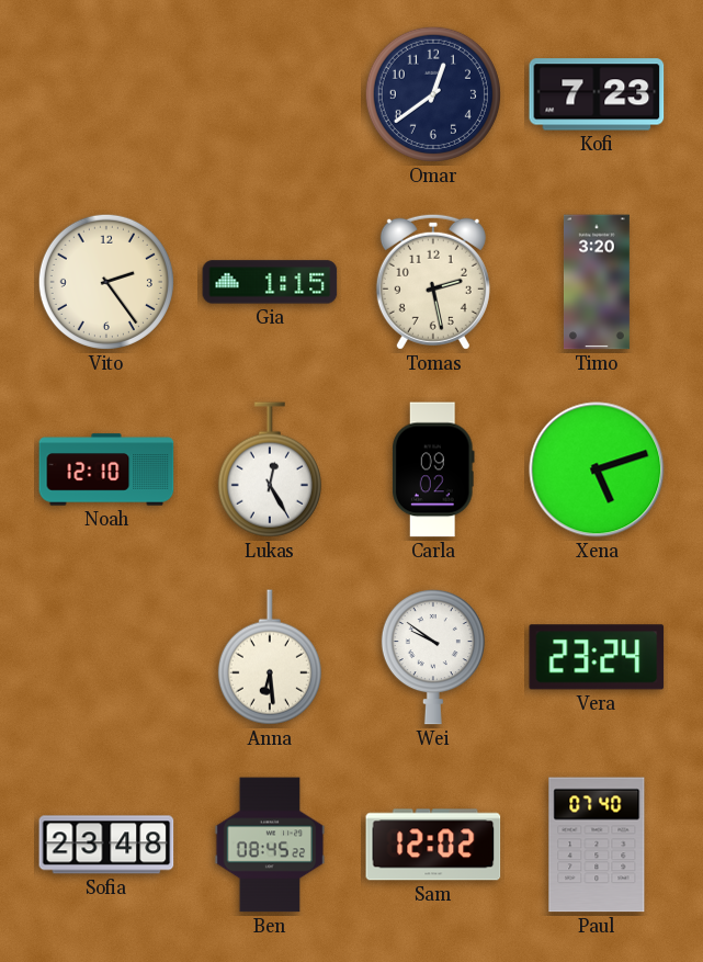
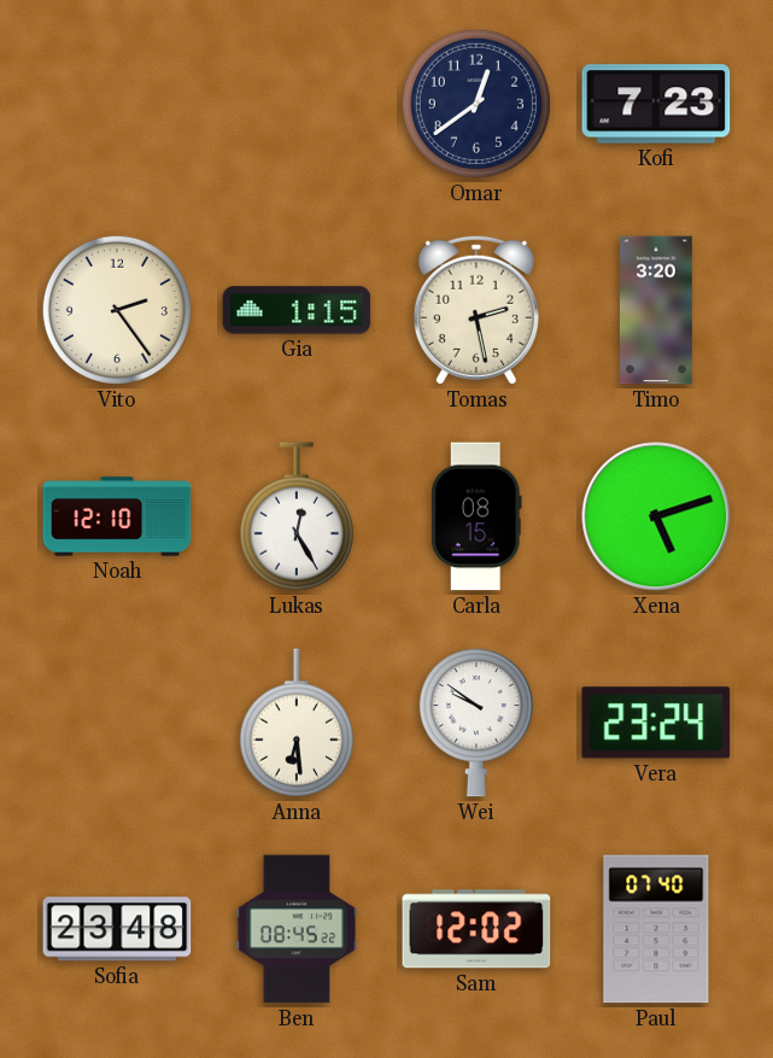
Carla: 09:02 -> 08:15
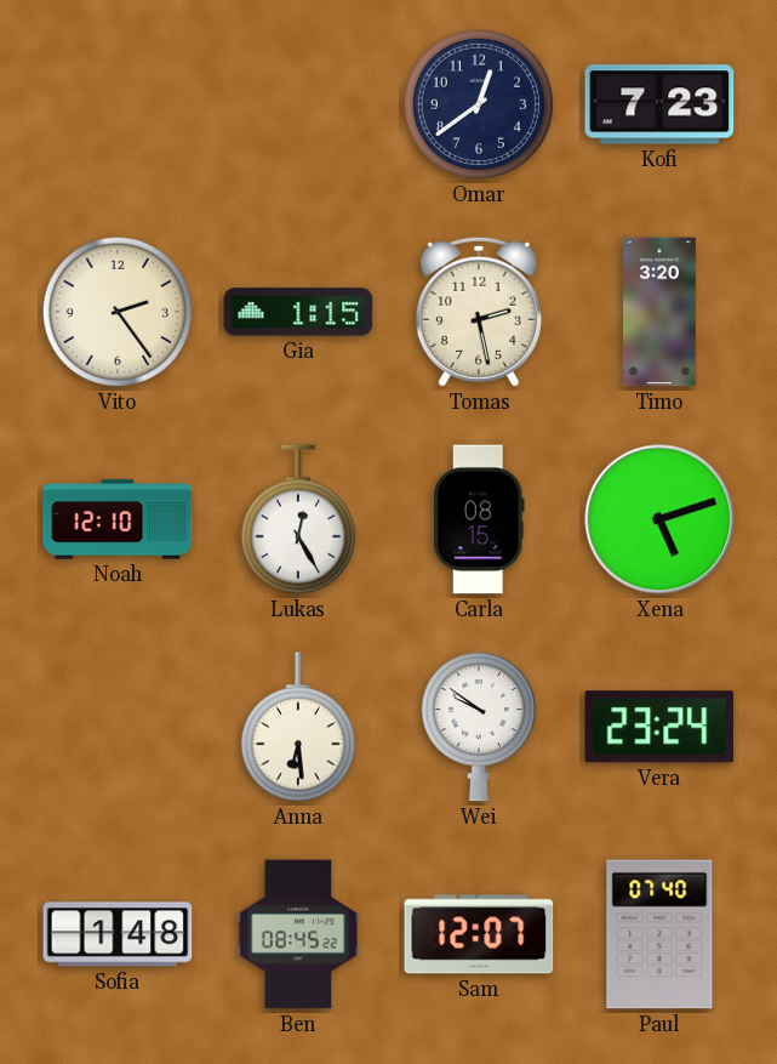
Sofia: 23:48 -> 1:48
Sam: 12:02 -> 12:07
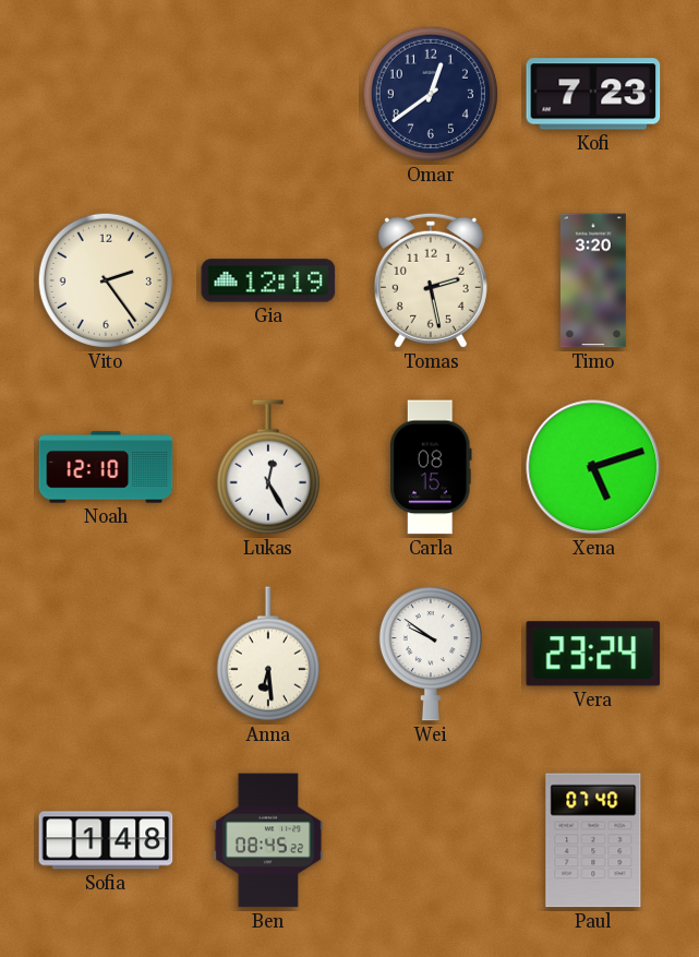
Gia: 1:15 -> 12:19
Sam: 12:07 -> none
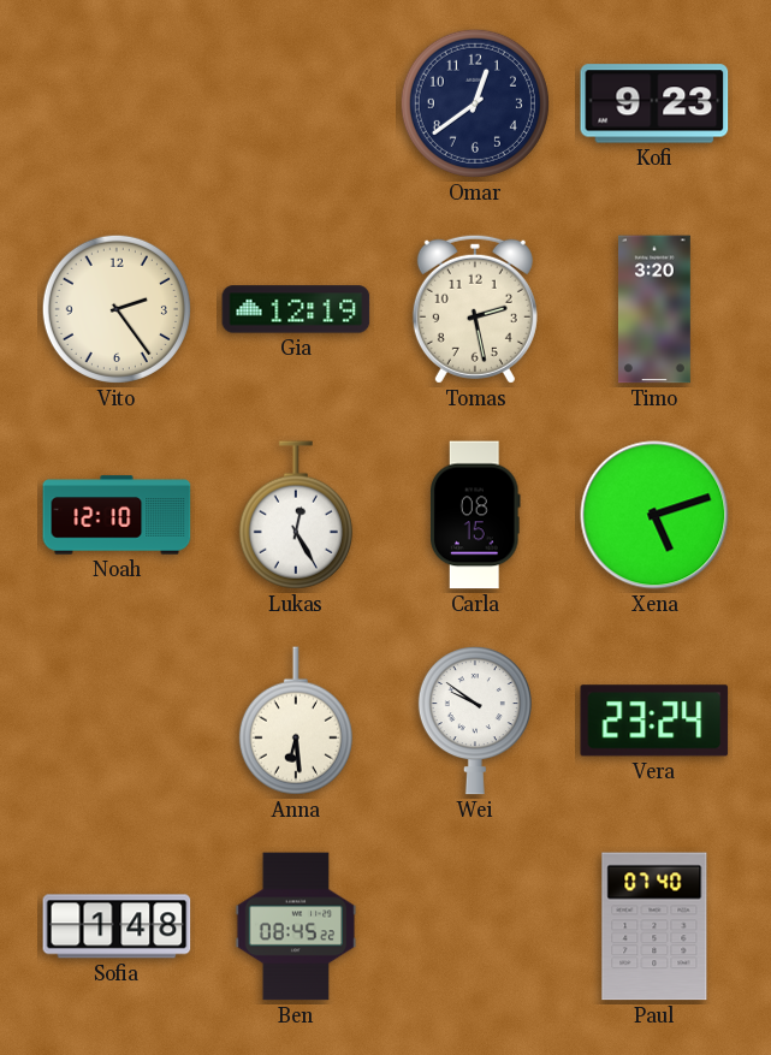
Kofi: 7:23 -> 9:23
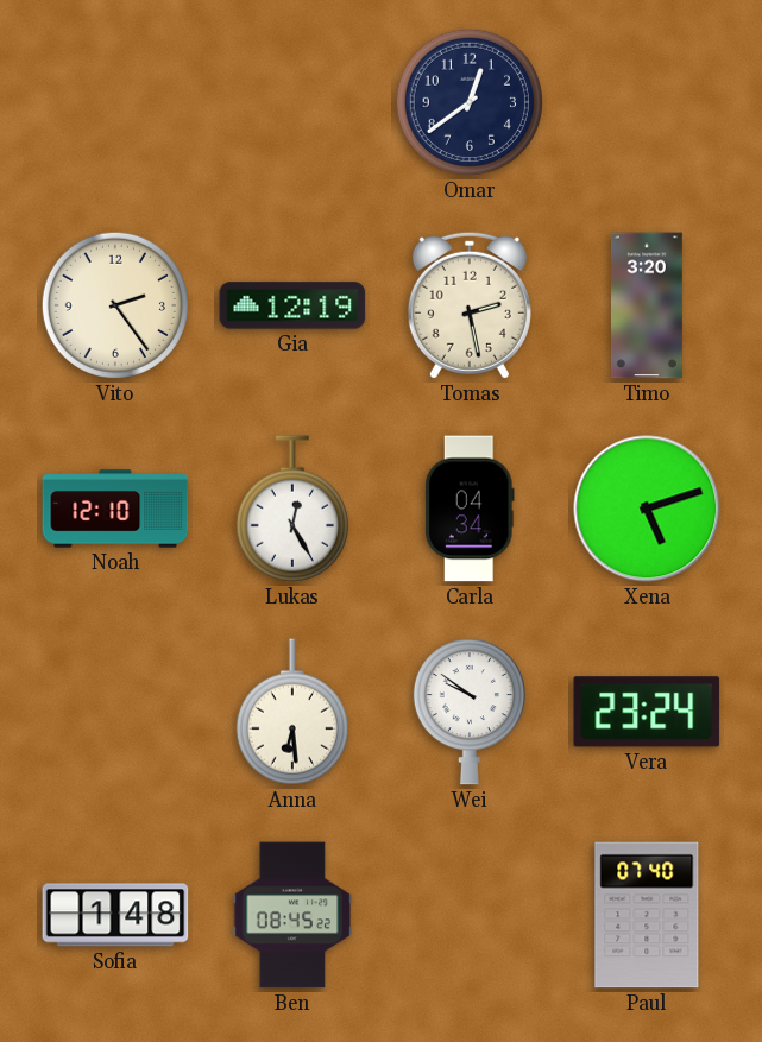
Kofi: 9:23 -> none
Carla: 08:15 -> 04:34
